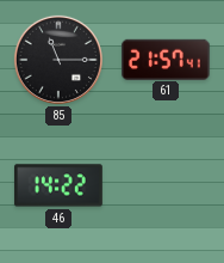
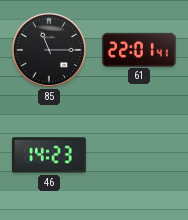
61: 21:57 -> 22:01
46: 14:22 -> 14:23
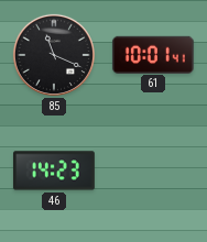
85: 11:15 -> 11:19
61: 22:01 -> 10:01
